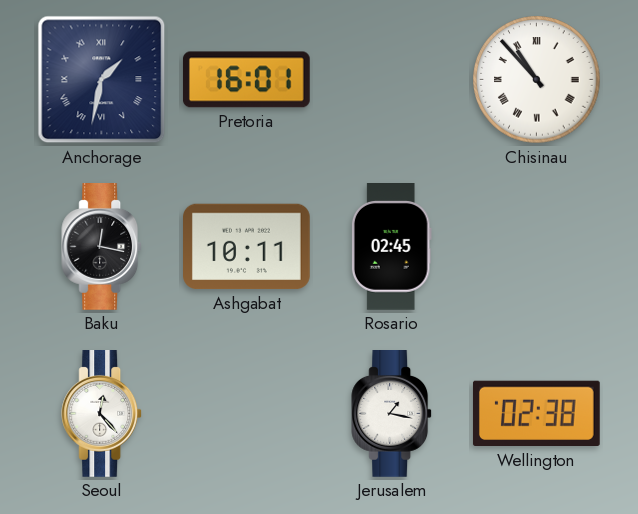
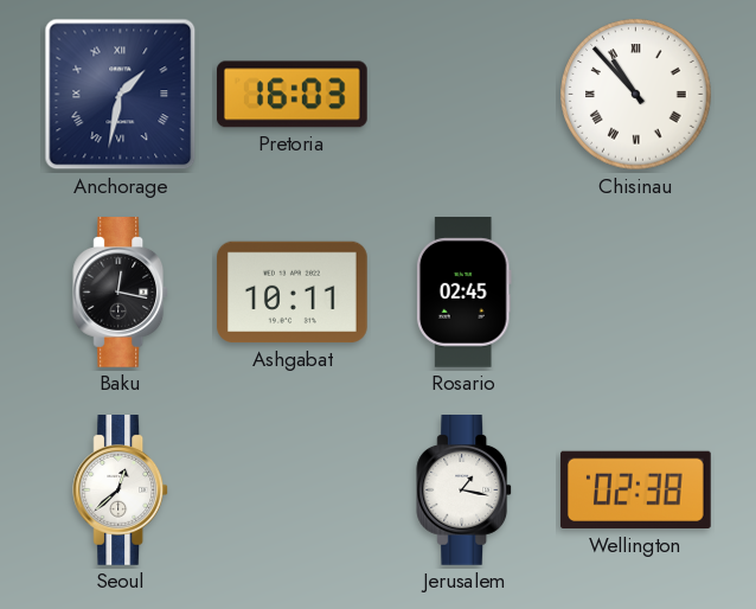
Pretoria: 16:01 -> 16:03
Seoul: 12:23 -> 12:38
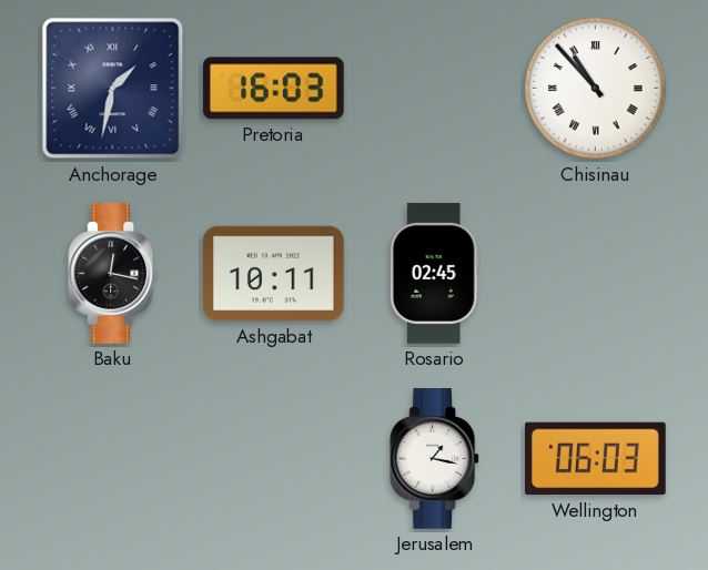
Seoul: 12:38 -> none
Wellington: 02:38 -> 06:03
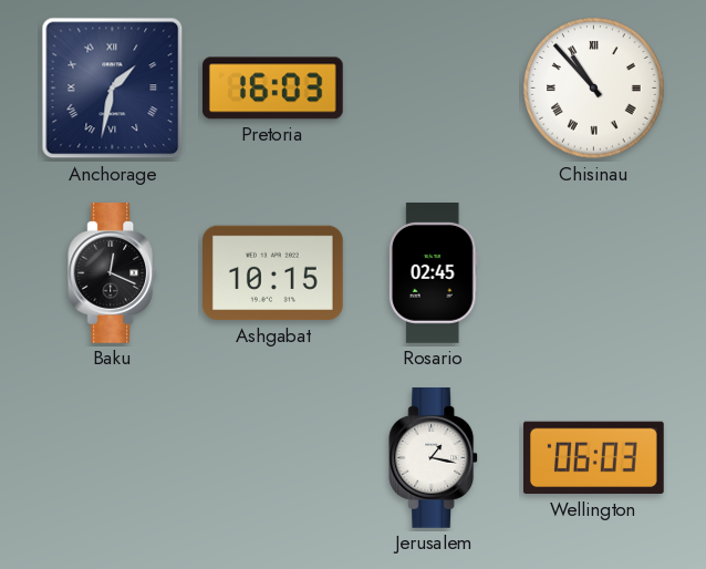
Baku: 12:17 -> 12:19
Ashgabat: 10:11 -> 10:15
